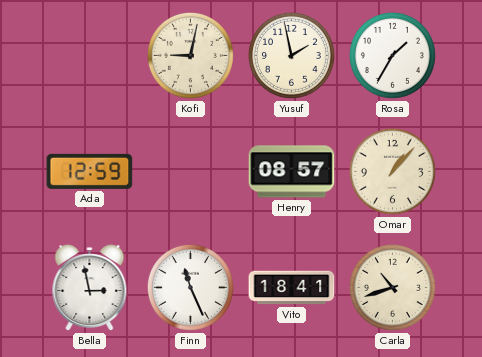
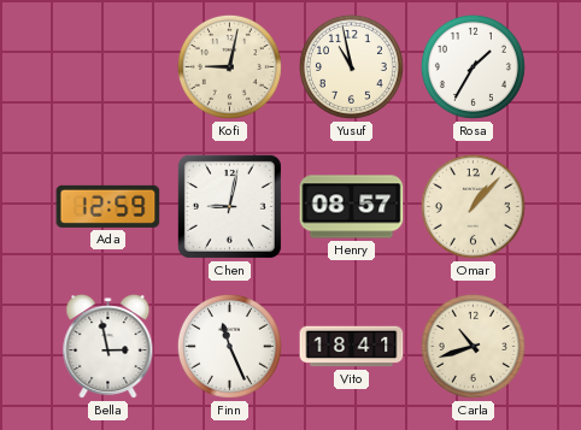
Yusuf: 1:58 -> 10:58
Chen: none -> 9:02
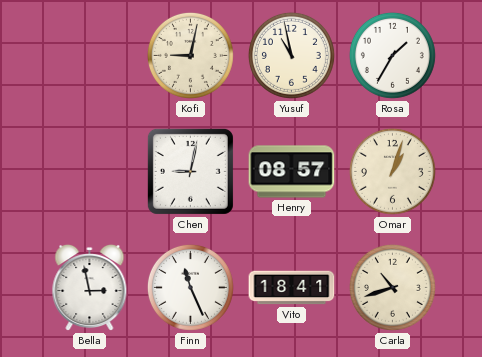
Ada: 12:59 -> none
Omar: 1:07 -> 1:03
